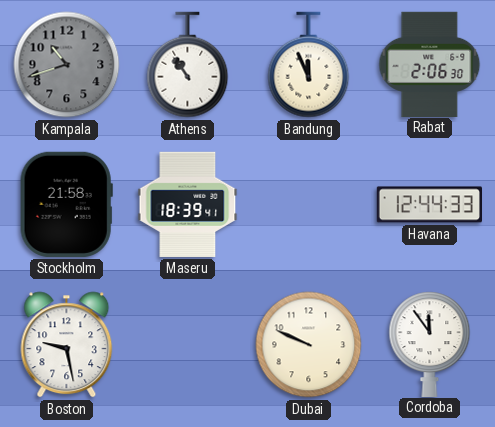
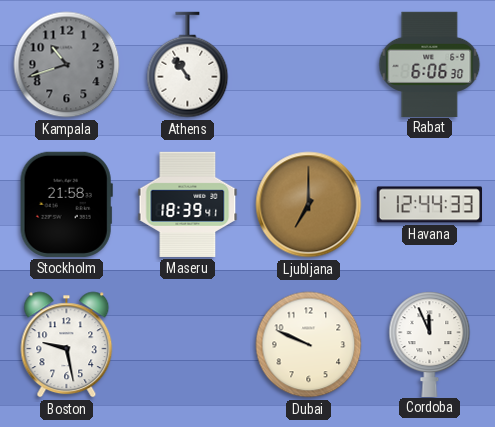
Bandung: 11:56 -> none
Rabat: 2:06 -> 6:06
Ljubljana: none -> 7:00
Cordoba: 11:54 -> 11:56
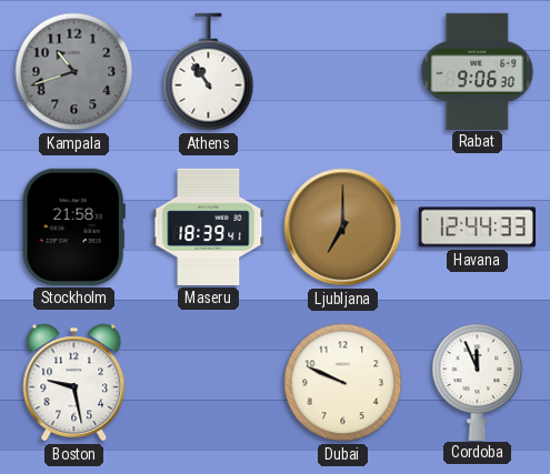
Rabat: 6:06 -> 9:06
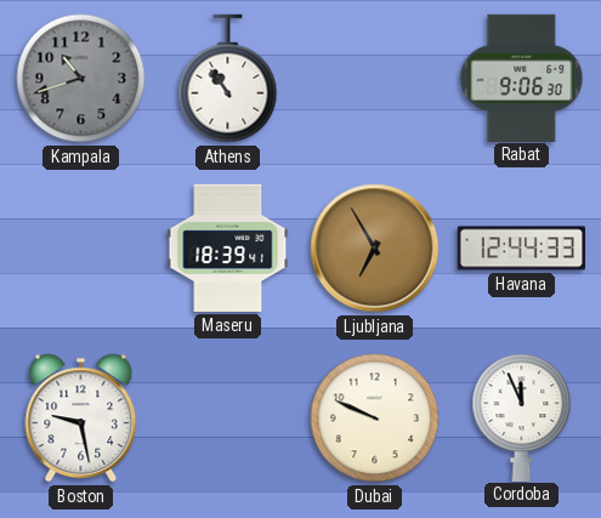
Stockholm: 21:58 -> none
Ljubljana: 7:00 -> 6:55
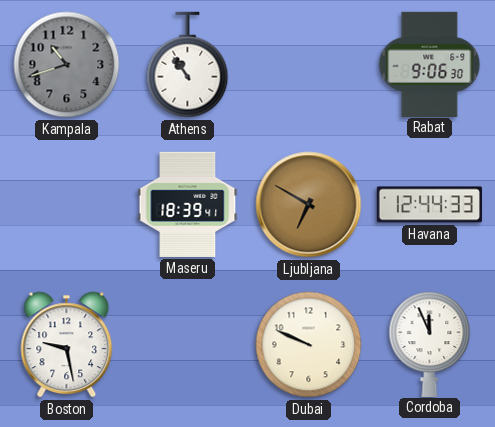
Ljubljana: 6:55 -> 6:50
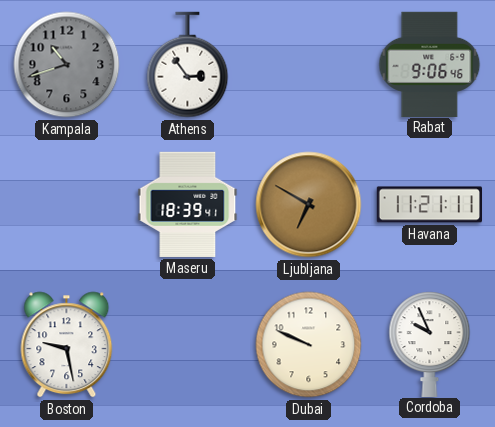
Athens: 10:54 -> 2:54
Rabat: 9:06:30 -> 9:06:46
Havana: 12:44 -> 11:21
Cordoba: 11:56 -> 9:56
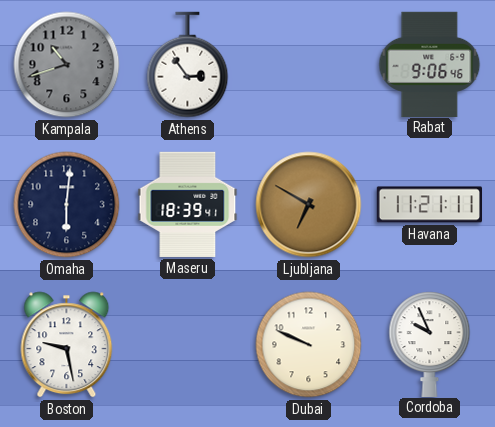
Omaha: none -> 6:01
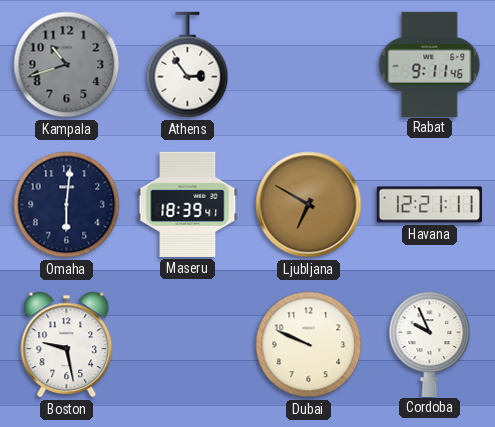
Rabat: 9:06 -> 9:11
Havana: 11:21 -> 12:21
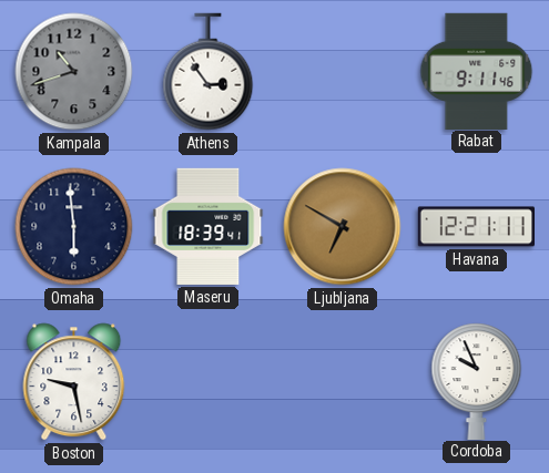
Omaha: 6:01 -> 5:59
Dubai: 9:49 -> none
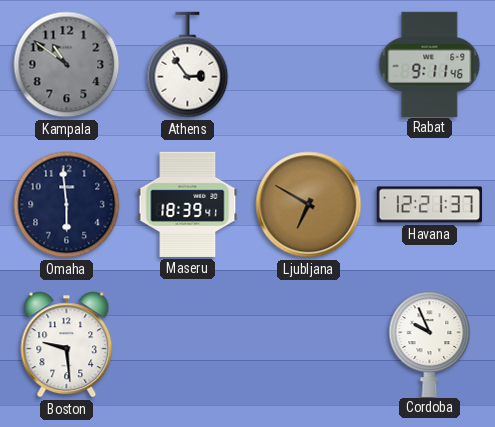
Kampala: 10:42 -> 10:51
Havana: 12:21:11 -> 12:21:37
Boston: 9:28 -> 9:29
